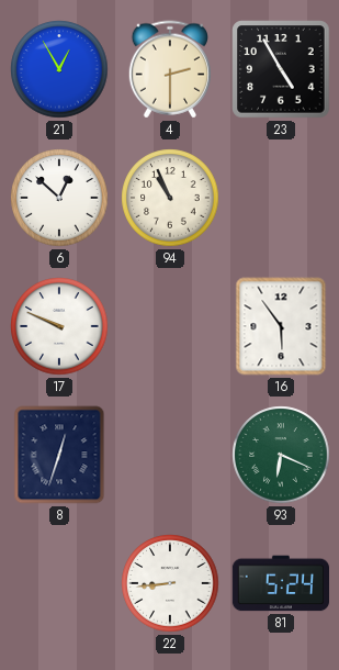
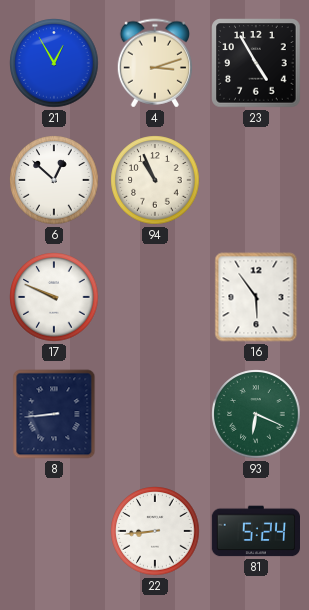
4: 2:30 -> 3:12
8: 12:33 -> 8:44
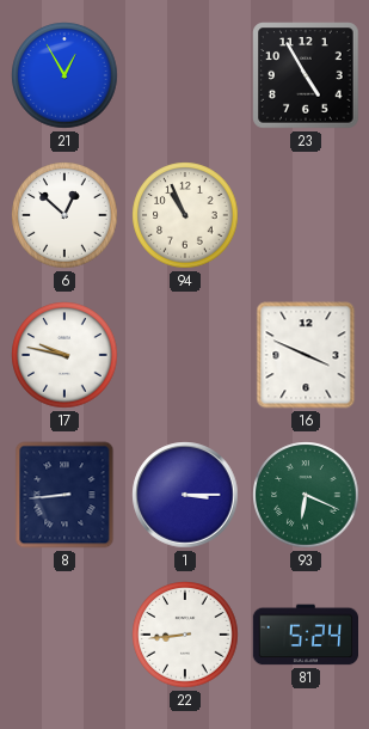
4: 3:12 -> none
17: 9:49 -> 9:47
16: 5:54 -> 3:49
1: none -> 3:15
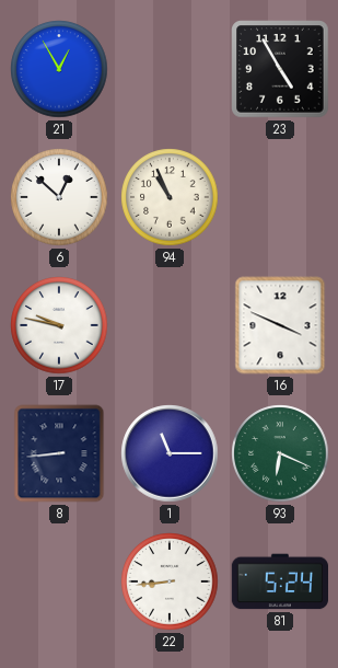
1: 3:15 -> 11:15
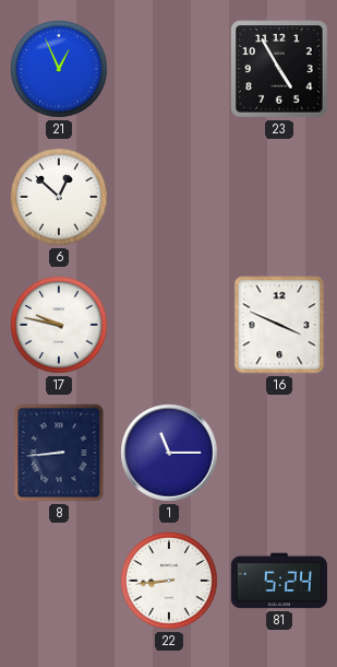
21: 12:55 -> 12:56
94: 10:56 -> none
93: 6:19 -> none
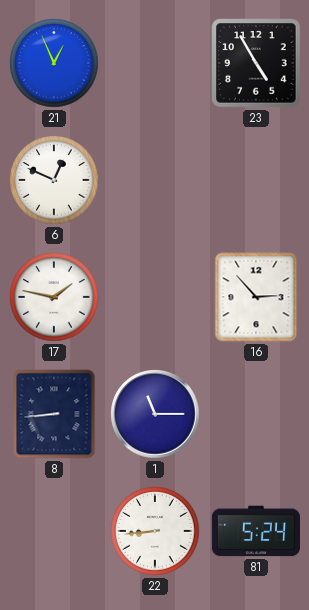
6: 12:52 -> 12:49
17: 9:47 -> 1:47
16: 3:49 -> 2:53
